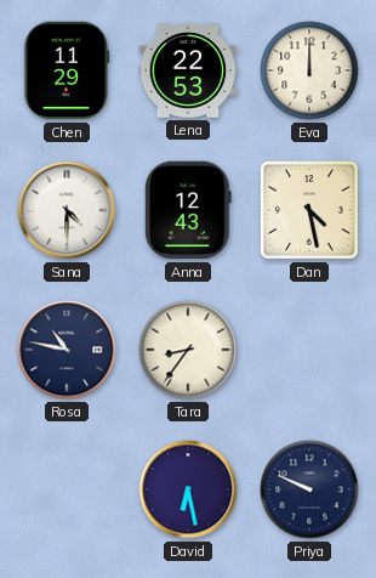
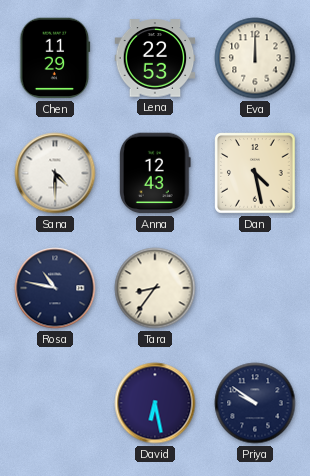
Priya: 9:49 -> 9:51
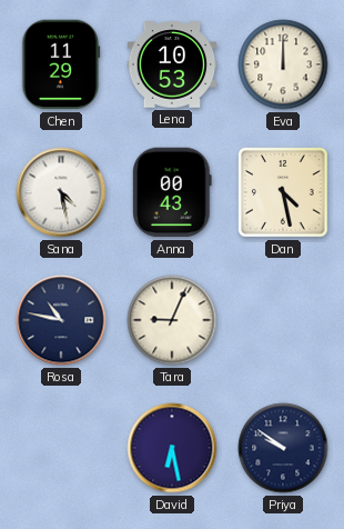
Lena: 22:53 -> 10:53
Sana: 4:30 -> 4:28
Anna: 12:43 -> 00:43
Tara: 8:36 -> 9:04
